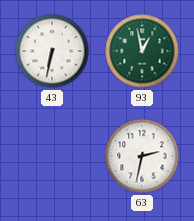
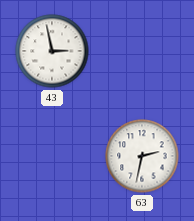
43: 6:32 -> 2:58
93: 12:58 -> none
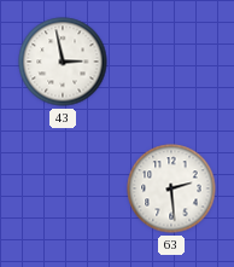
63: 2:32 -> 2:29
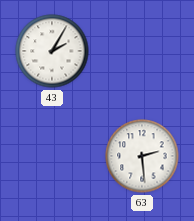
43: 2:58 -> 2:05
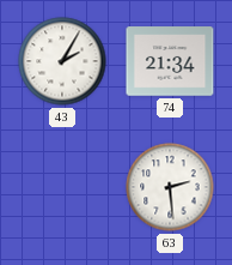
74: none -> 21:34
